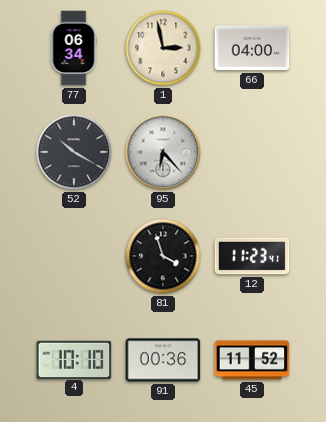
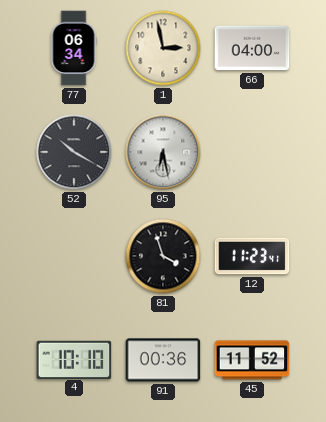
95: 6:23 -> 6:28
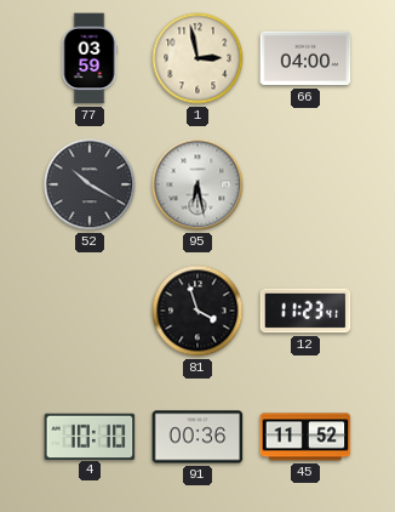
77: 06:34 -> 03:59
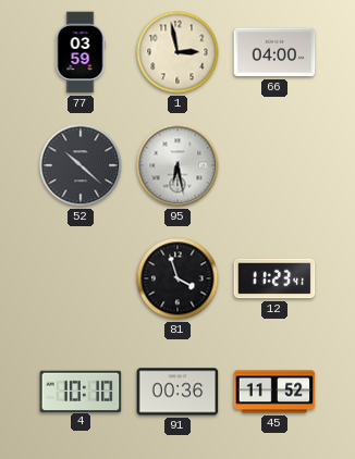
52: 10:20 -> 10:22
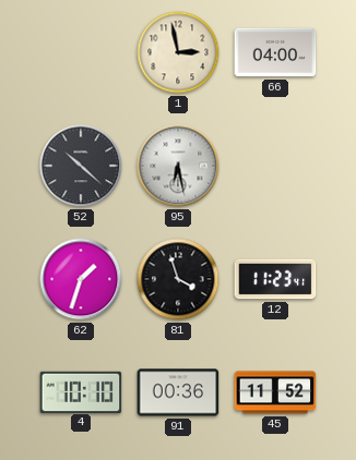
77: 03:59 -> none
62: none -> 1:33
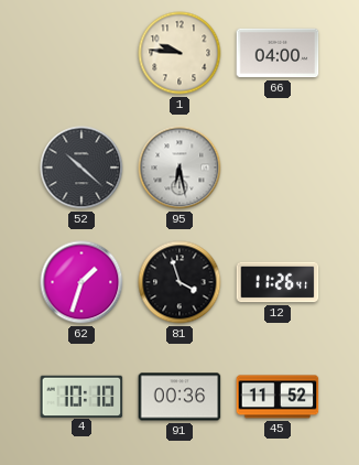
1: 2:58 -> 9:46
12: 11:23 -> 11:26
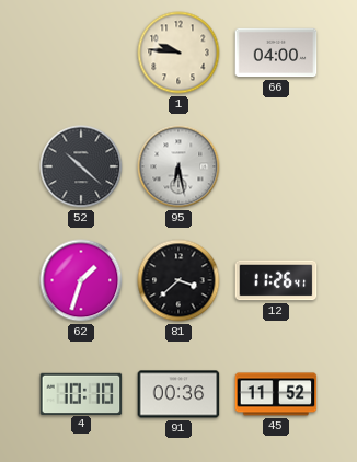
81: 3:57 -> 3:38
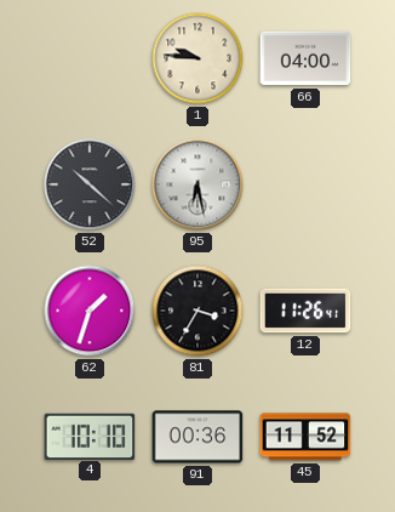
81: 3:38 -> 3:35
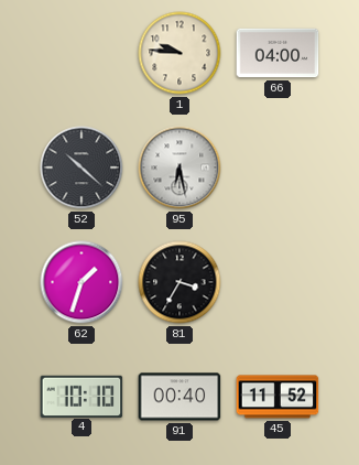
12: 11:26 -> none
91: 00:36 -> 00:40
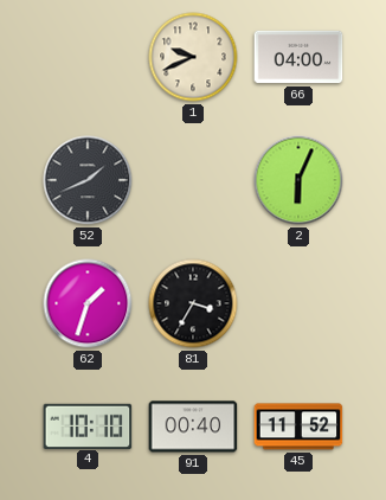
1: 9:46 -> 9:41
52: 10:22 -> 1:41
95: 6:28 -> none
2: none -> 6:04
